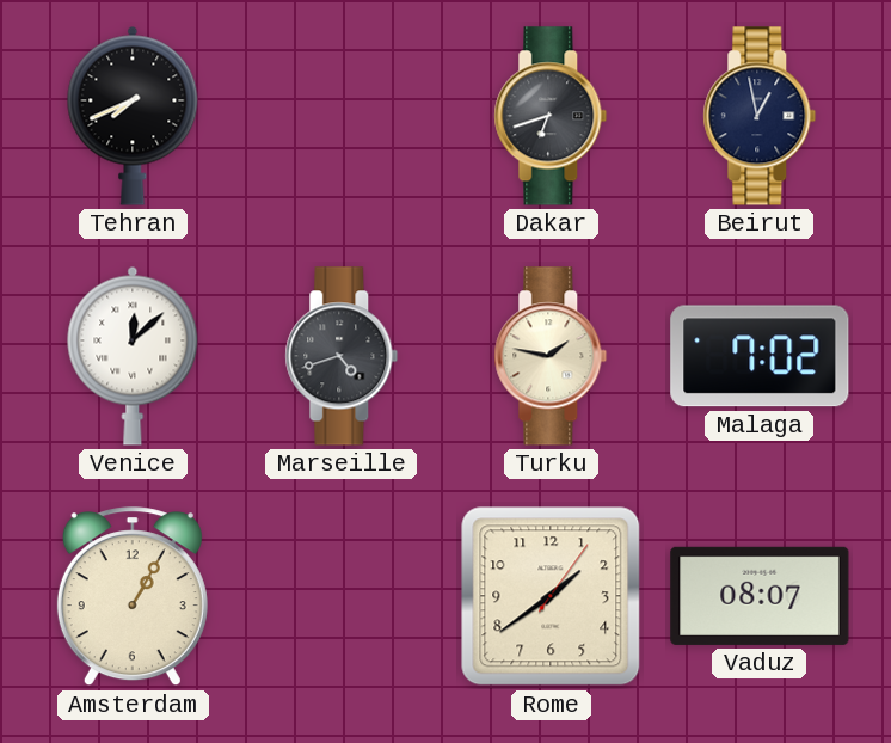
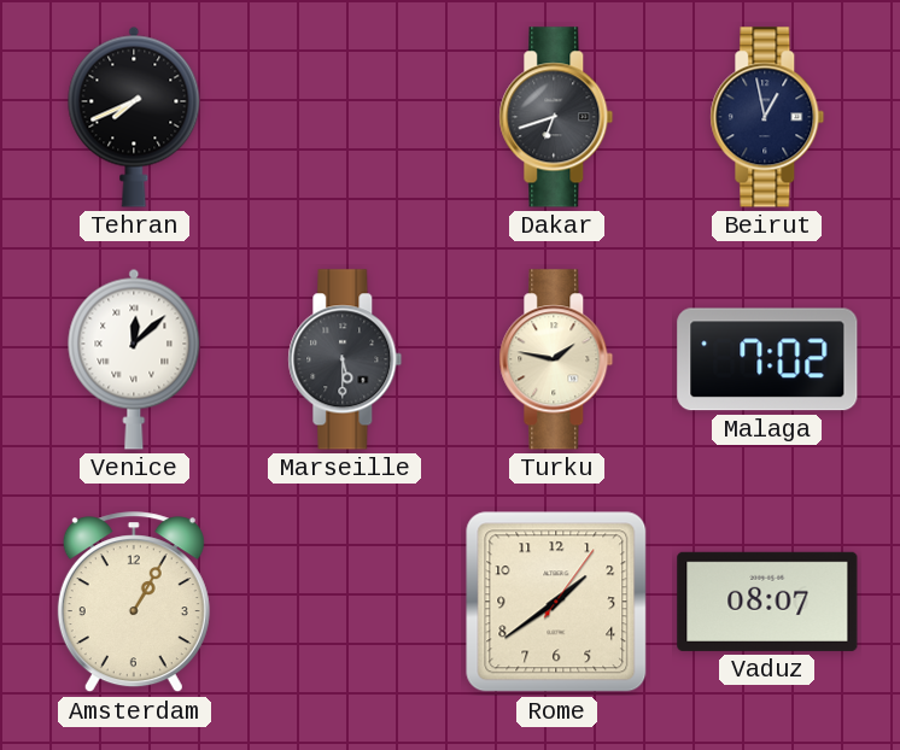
Marseille: 4:42 -> 5:30
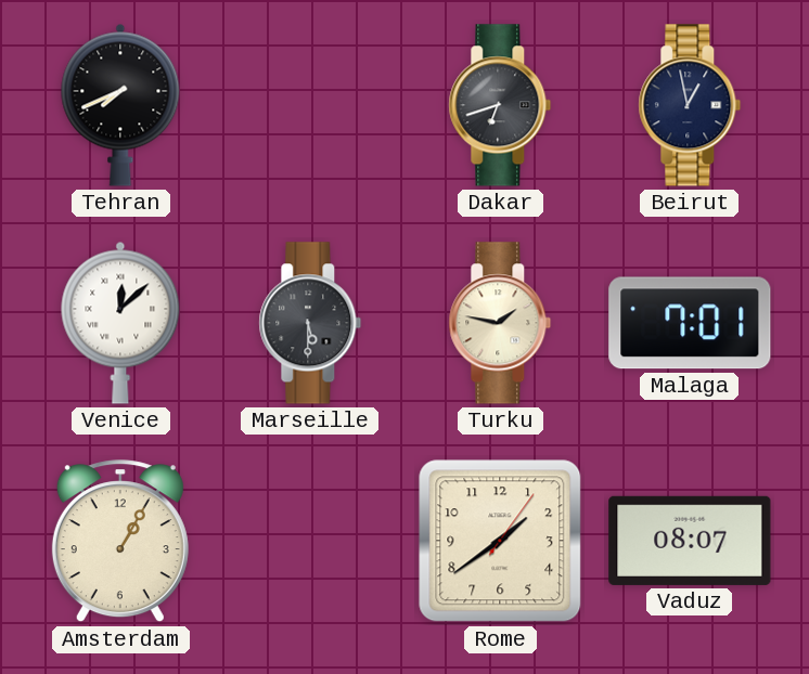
Malaga: 7:02 -> 7:01
